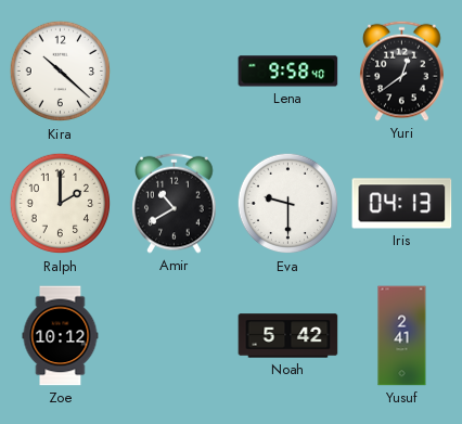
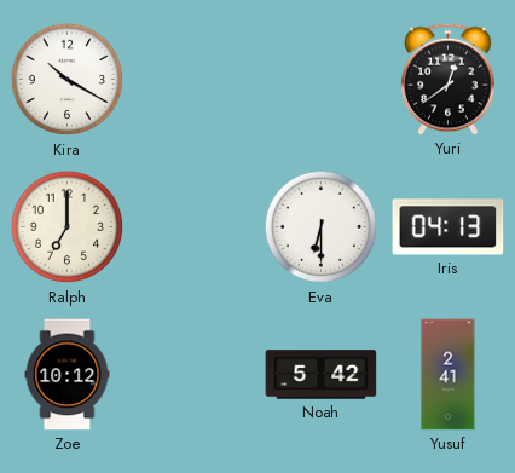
Kira: 10:22 -> 10:20
Lena: 9:58 -> none
Ralph: 2:00 -> 7:00
Amir: 10:40 -> none
Eva: 9:30 -> 6:30
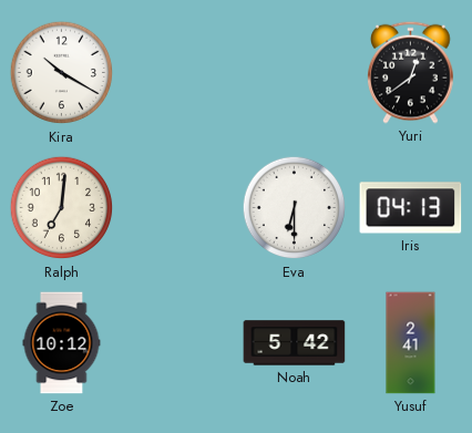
Ralph: 7:00 -> 7:01
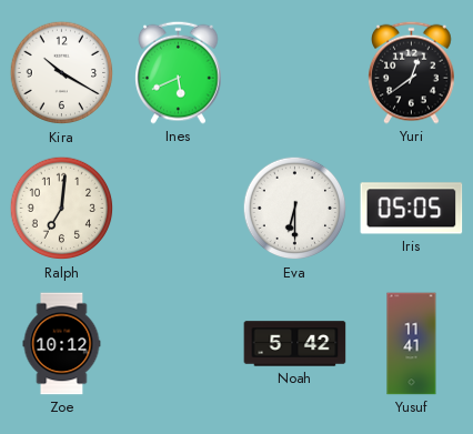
Ines: none -> 5:41
Iris: 04:13 -> 05:05
Yusuf: 2:41 -> 11:41
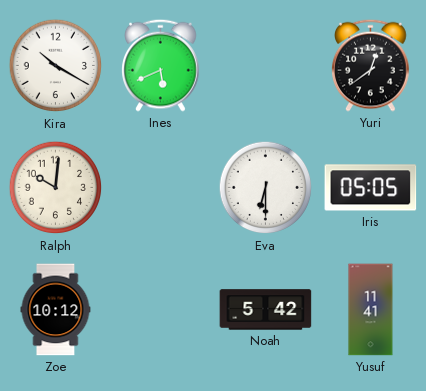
Ralph: 7:01 -> 10:01
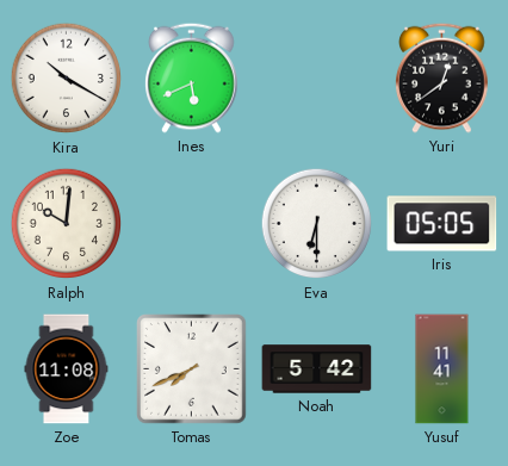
Zoe: 10:12 -> 11:08
Tomas: none -> 7:41
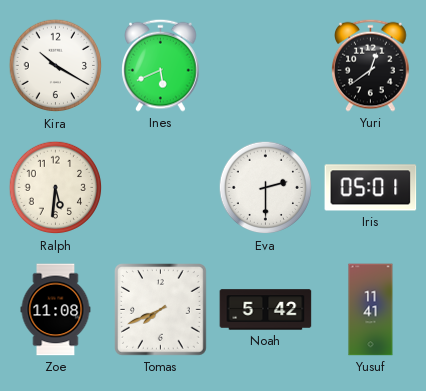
Ralph: 10:01 -> 5:31
Eva: 6:30 -> 2:30
Iris: 05:05 -> 05:01
